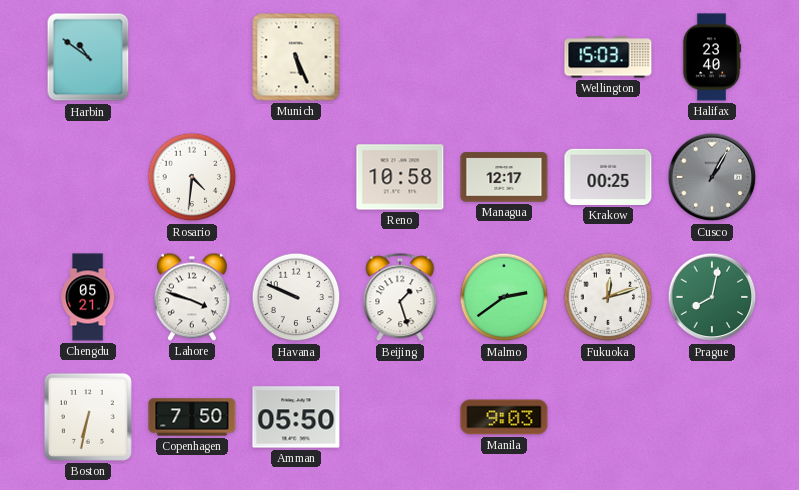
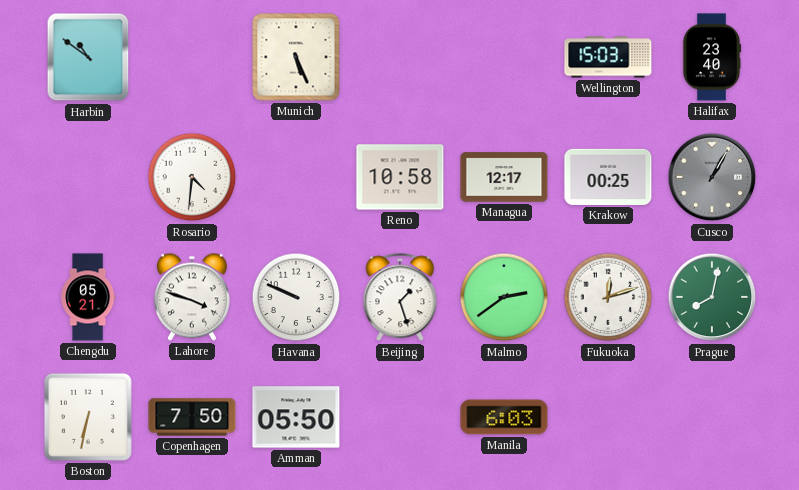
Manila: 9:03 -> 6:03
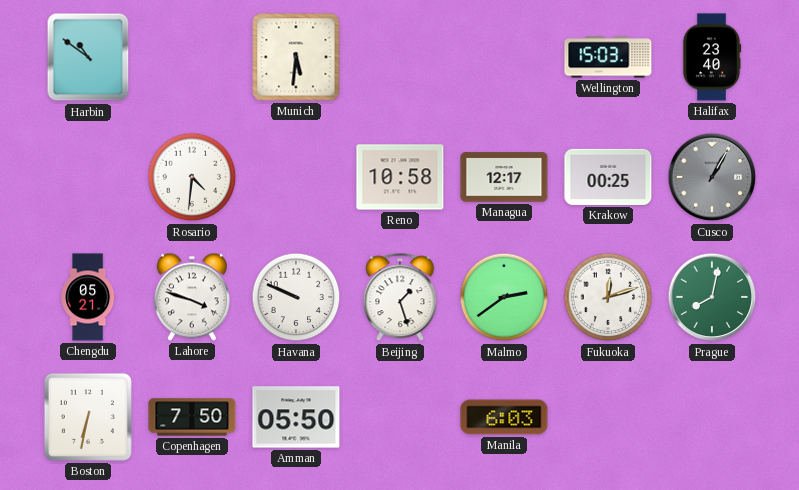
Munich: 5:26 -> 5:31
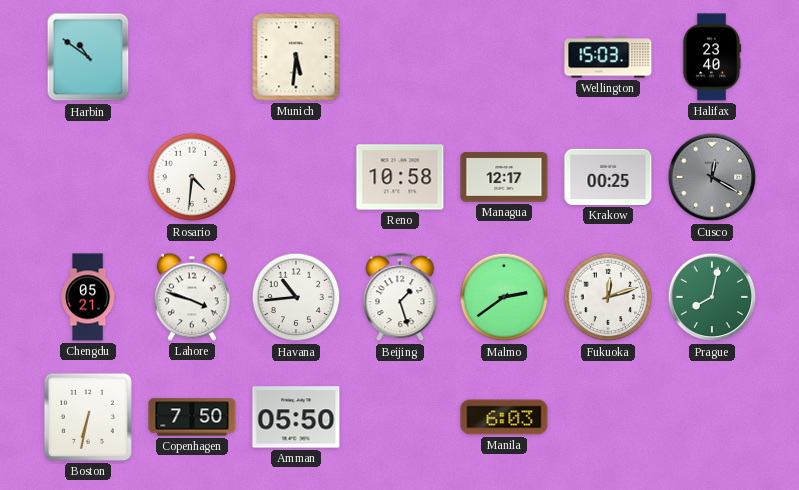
Cusco: 1:05 -> 12:20
Havana: 9:49 -> 10:44
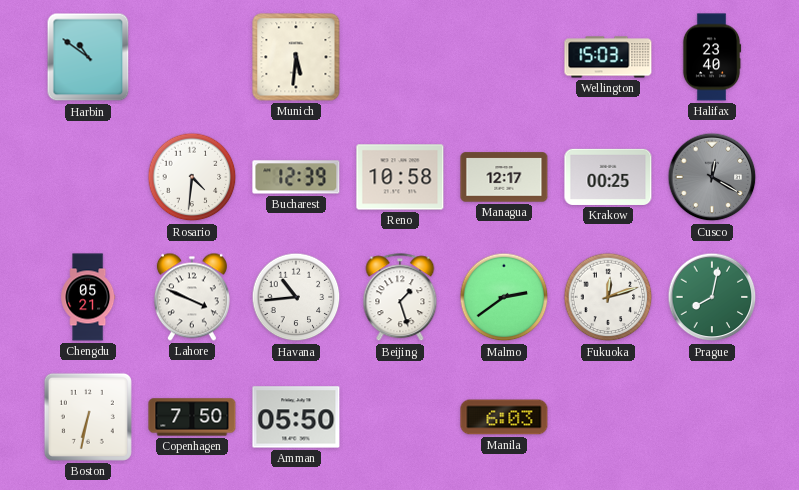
Bucharest: none -> 12:39
Lahore: 3:48 -> 3:49
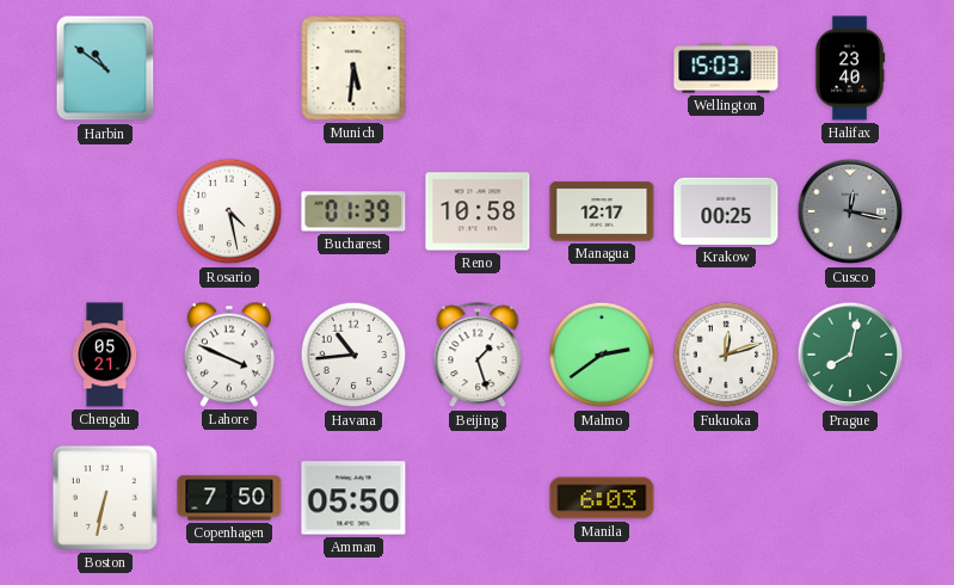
Rosario: 4:31 -> 4:28
Bucharest: 12:39 -> 01:39
Cusco: 12:20 -> 12:17
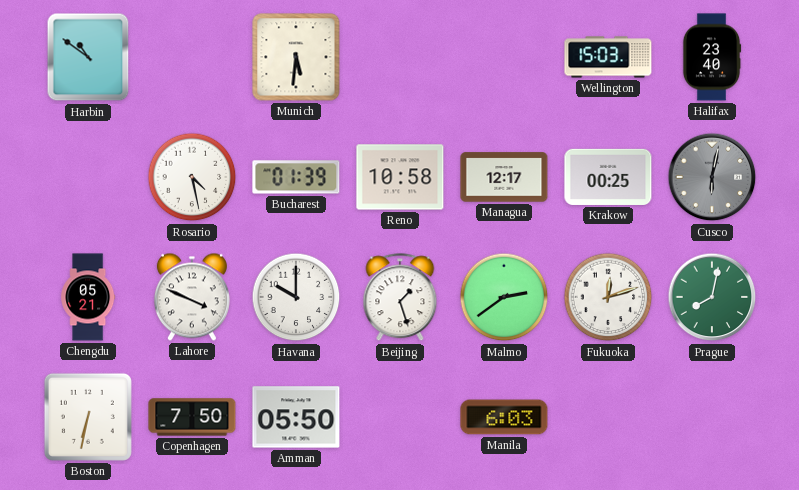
Cusco: 12:17 -> 6:02
Havana: 10:44 -> 10:00
